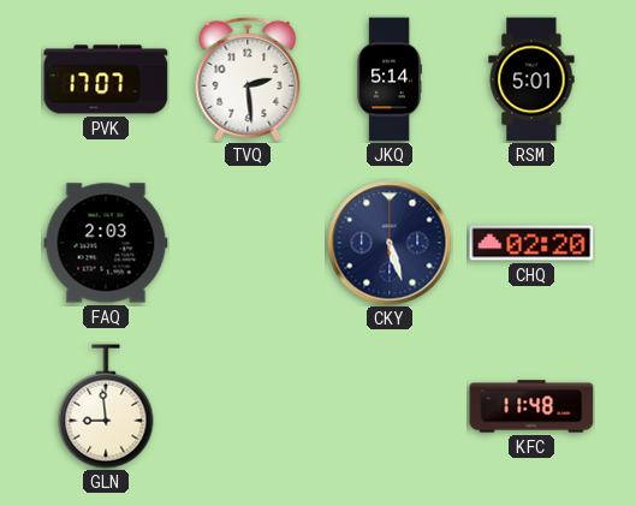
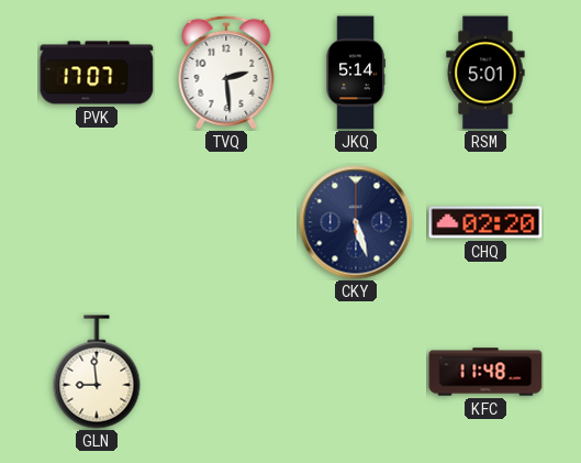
FAQ: 2:03 -> none
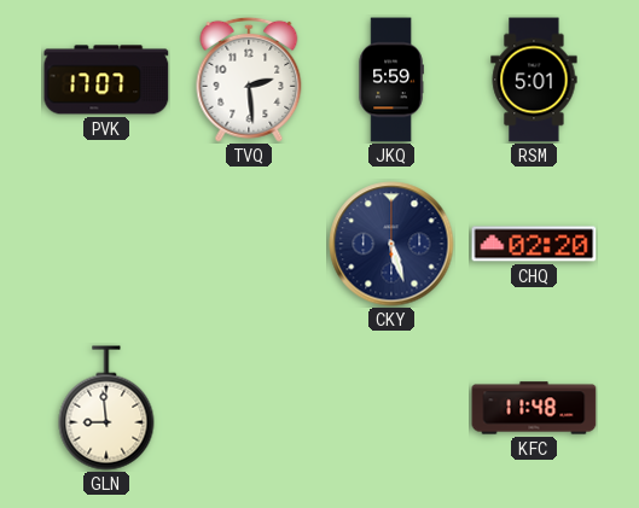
JKQ: 5:14 -> 5:59
